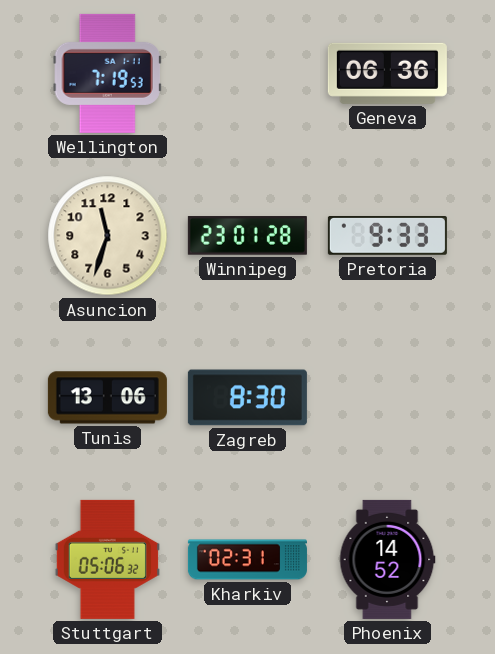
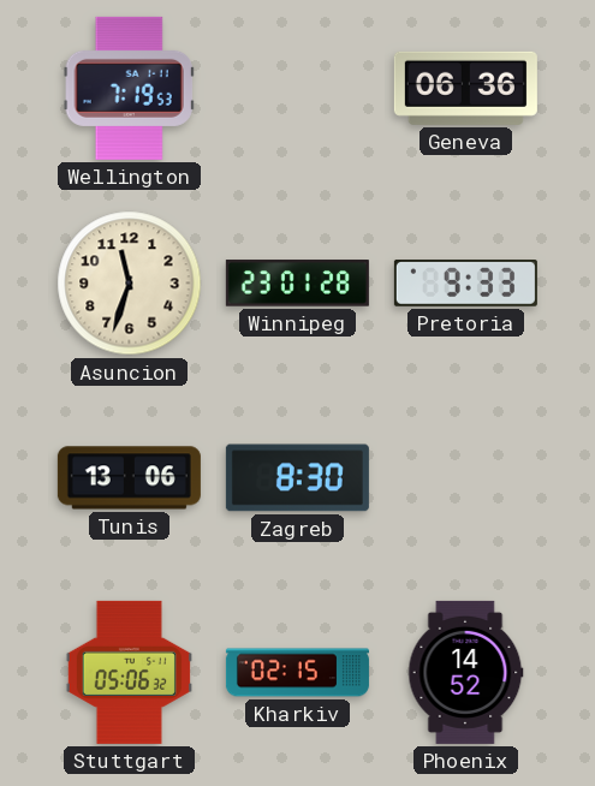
Kharkiv: 02:31 -> 02:15
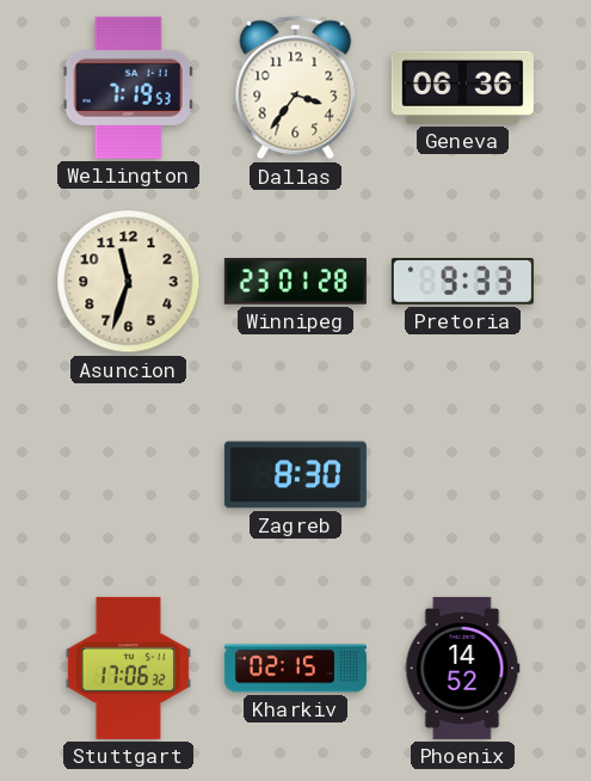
Dallas: none -> 3:36
Tunis: 13:06 -> none
Stuttgart: 05:06 -> 17:06
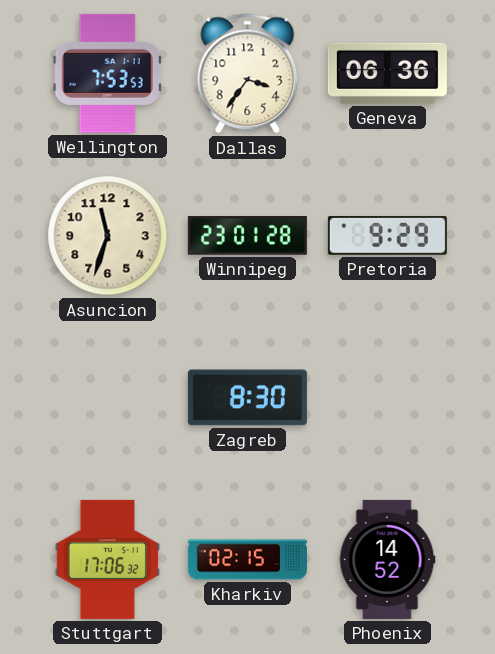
Wellington: 7:19 -> 7:53
Pretoria: 9:33 -> 9:29
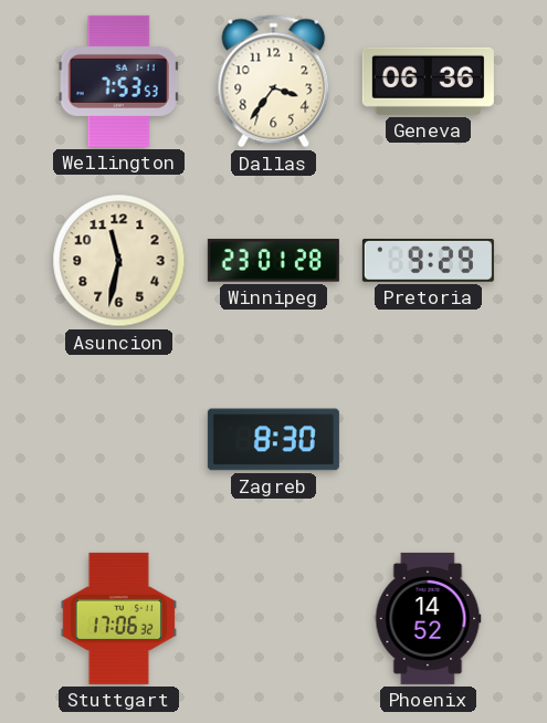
Asuncion: 11:33 -> 11:32
Kharkiv: 02:15 -> none
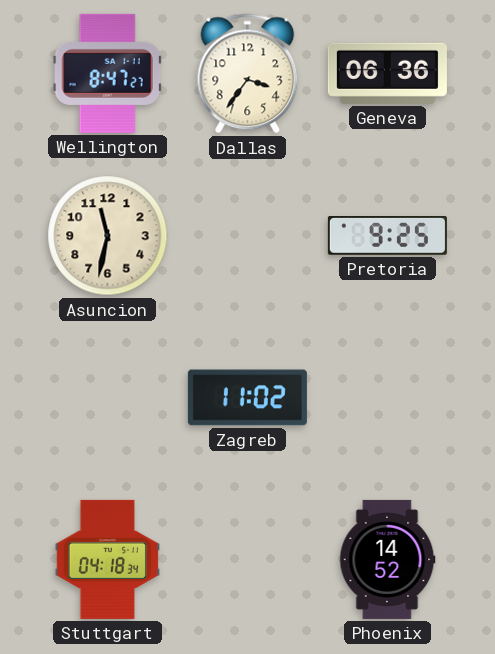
Wellington: 7:53 -> 8:47
Winnipeg: 23:01 -> none
Pretoria: 9:29 -> 9:25
Zagreb: 8:30 -> 11:02
Stuttgart: 17:06 -> 04:18
